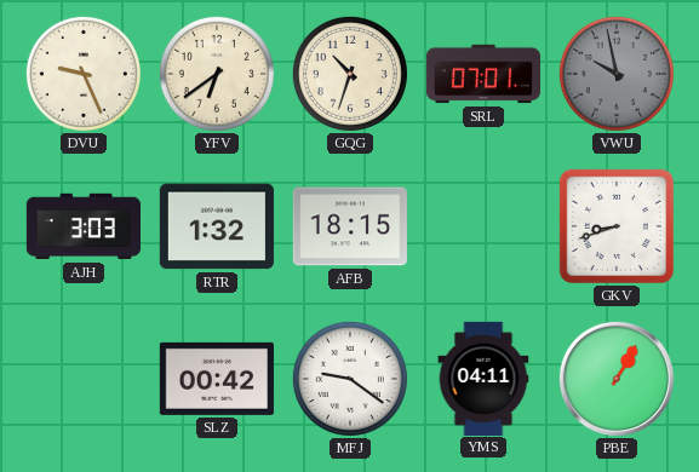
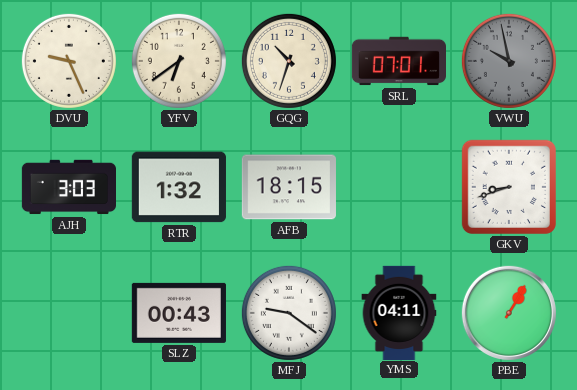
SLZ: 00:42 -> 00:43
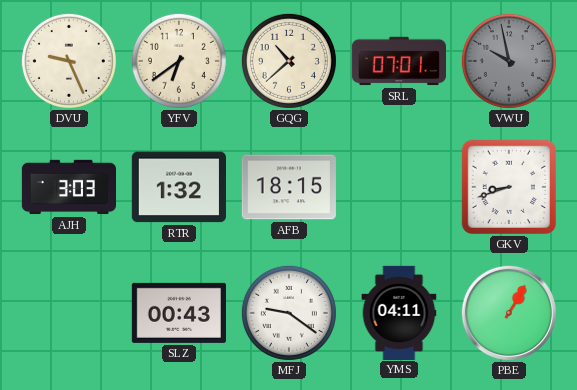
GQG: 10:33 -> 10:38
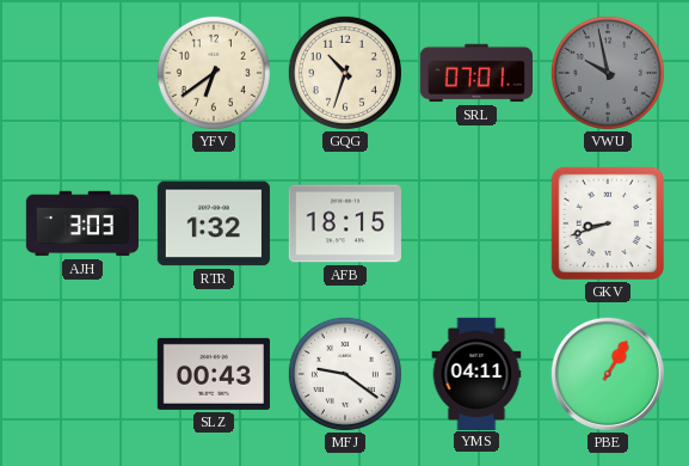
DVU: 9:26 -> none
GQG: 10:38 -> 10:33
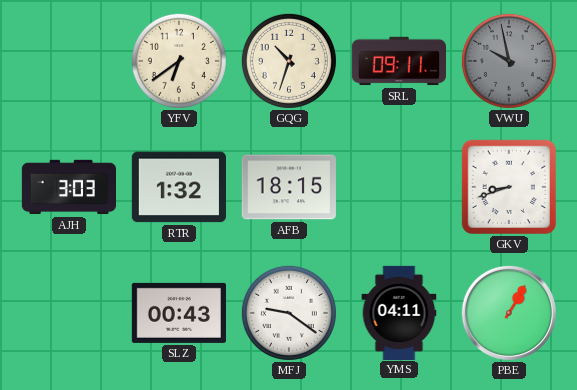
SRL: 07:01 -> 09:11
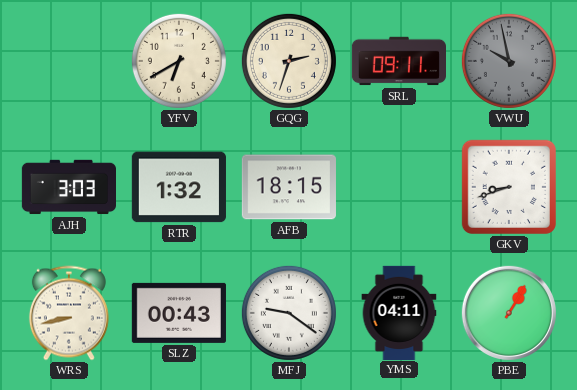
YFV: 6:39 -> 6:40
GQG: 10:33 -> 2:33
WRS: none -> 8:43
